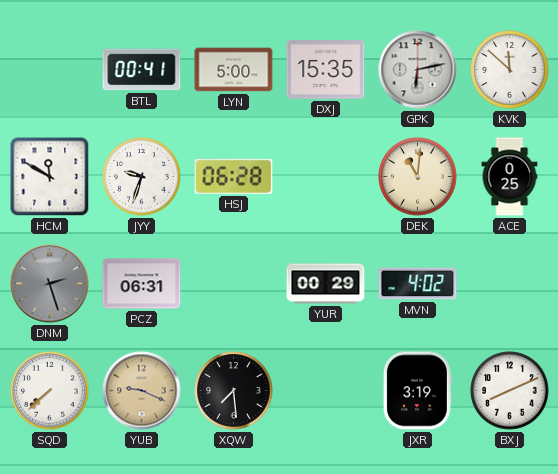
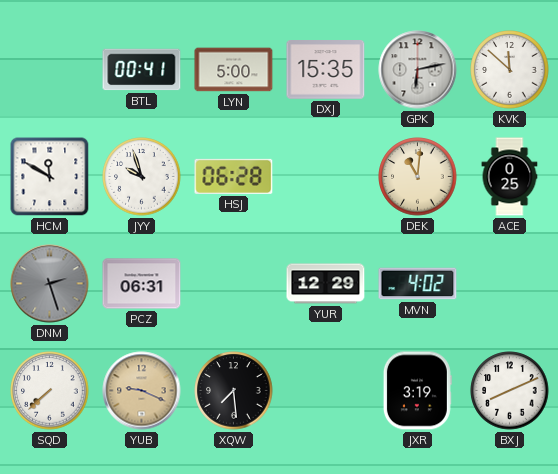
JYY: 9:33 -> 9:57
YUR: 00:29 -> 12:29
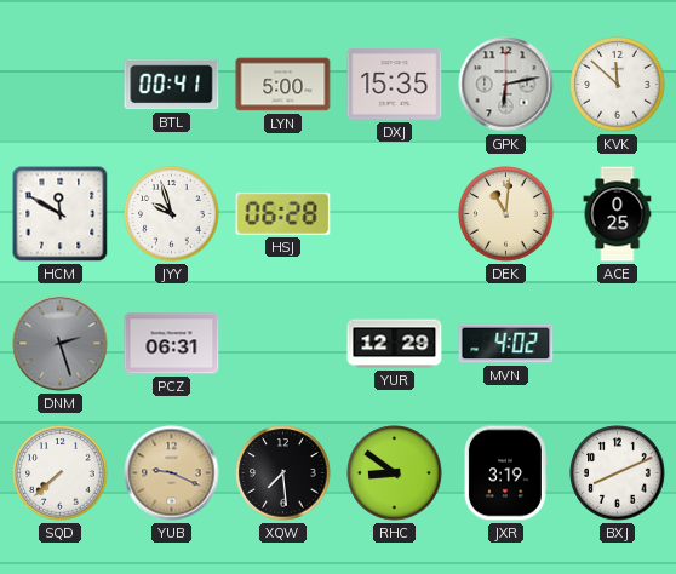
RHC: none -> 8:51
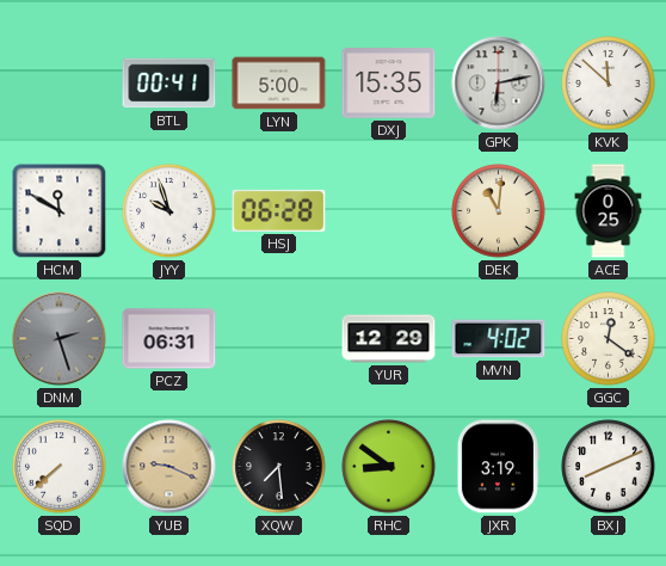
GGC: none -> 12:21
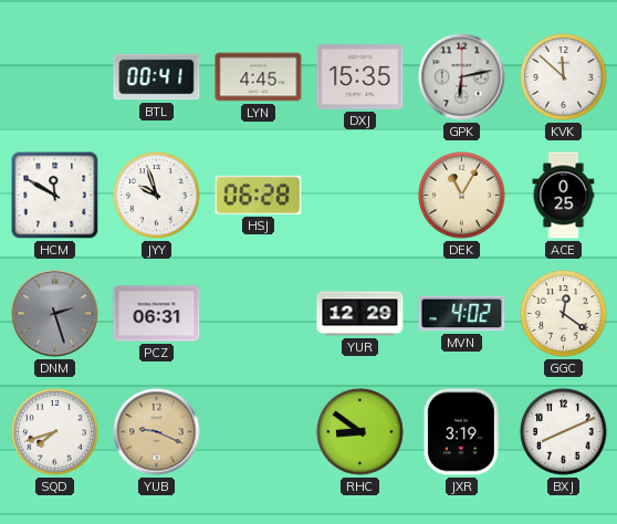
LYN: 5:00 -> 4:45
DEK: 11:01 -> 11:05
SQD: 7:38 -> 7:42
XQW: 7:29 -> none
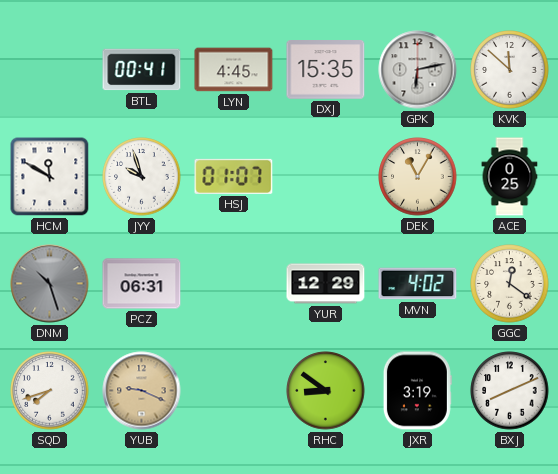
HSJ: 06:28 -> 01:07
DNM: 2:27 -> 10:27
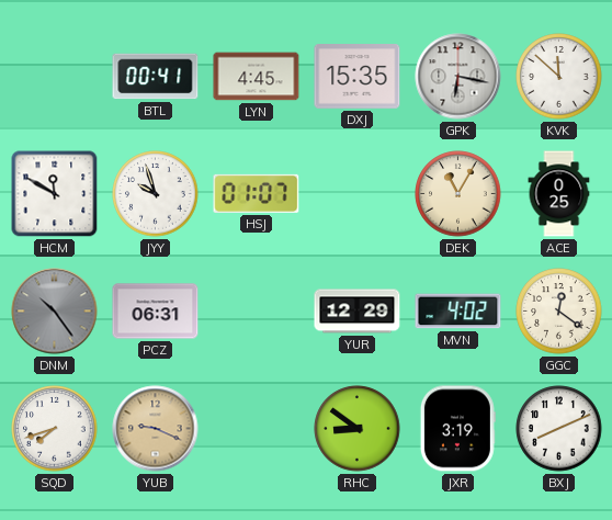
GPK: 6:13 -> 6:17
DNM: 10:27 -> 10:24
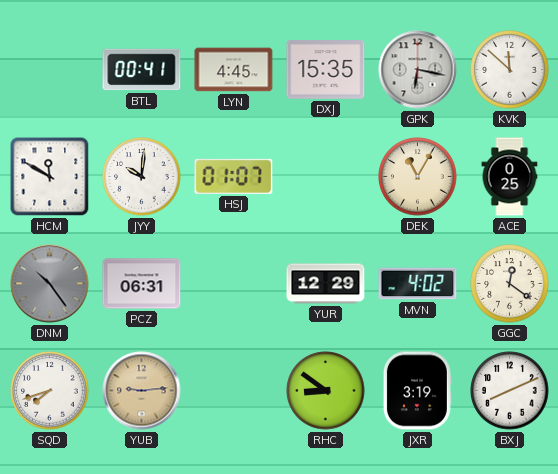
JYY: 9:57 -> 10:01
YUB: 9:19 -> 9:14
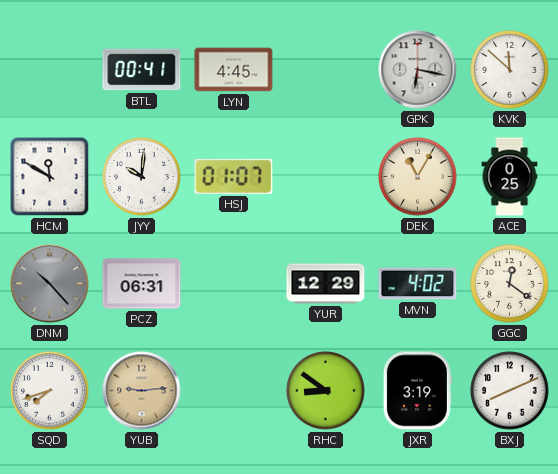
DXJ: 15:35 -> none
DNM: 10:24 -> 10:23
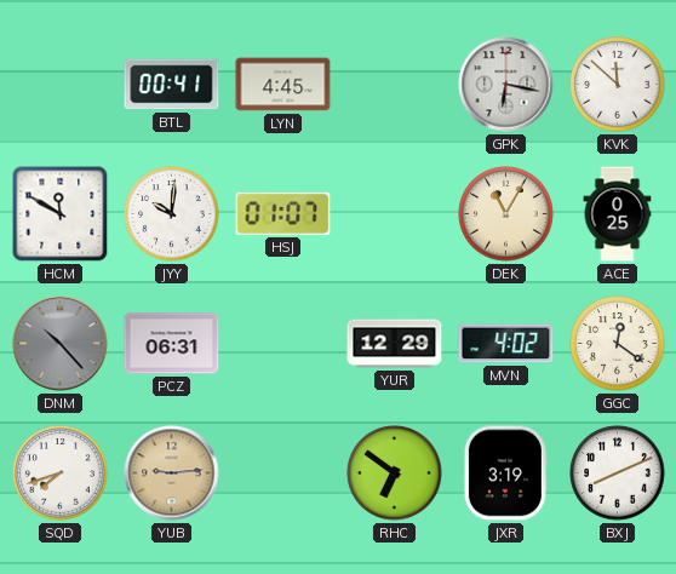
RHC: 8:51 -> 6:51
